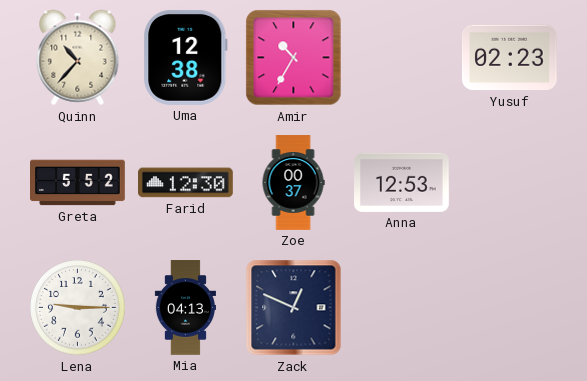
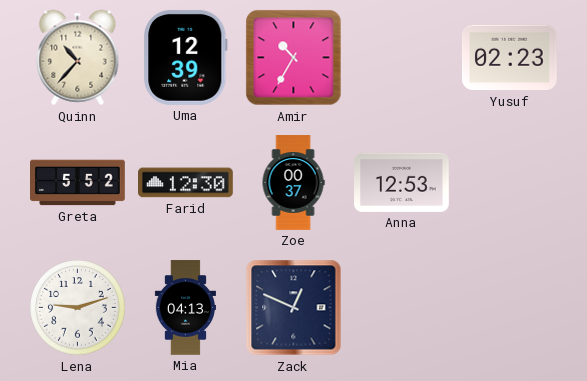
Uma: 12:38 -> 12:39
Lena: 9:15 -> 9:12
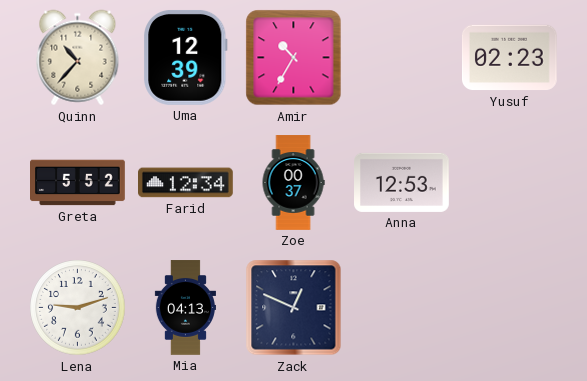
Farid: 12:30 -> 12:34
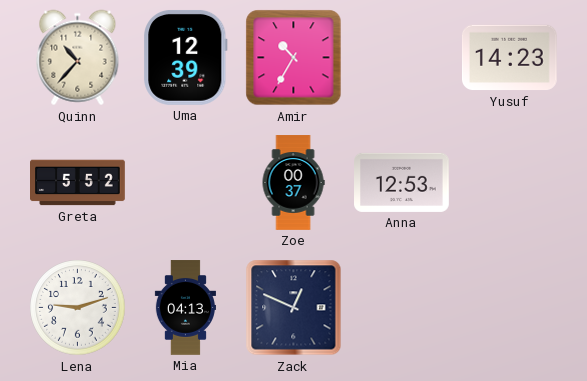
Yusuf: 02:23 -> 14:23
Farid: 12:34 -> none
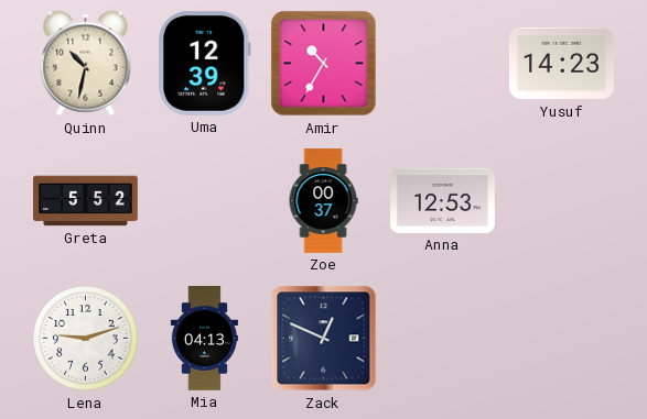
Quinn: 10:37 -> 10:32
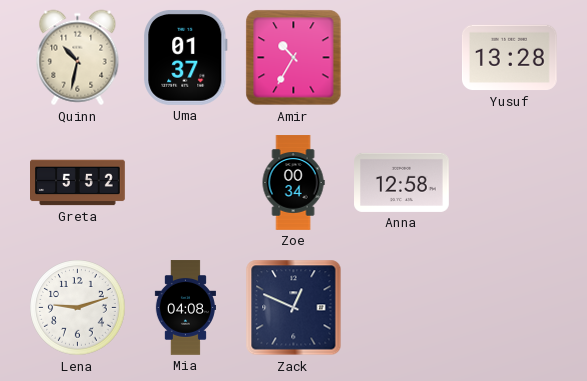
Uma: 12:39 -> 01:37
Yusuf: 14:23 -> 13:28
Zoe: 00:37 -> 00:34
Anna: 12:53 -> 12:58
Mia: 04:13 -> 04:08
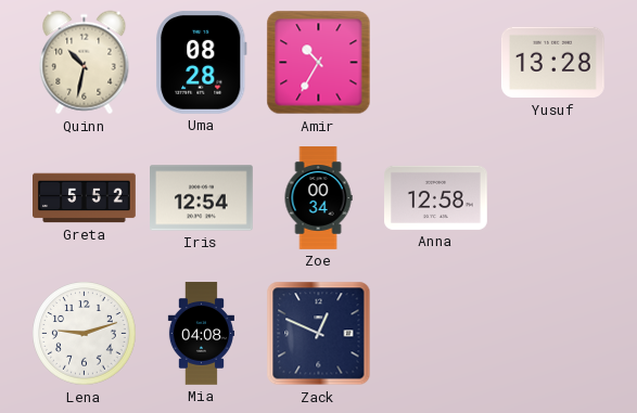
Uma: 01:37 -> 08:28
Iris: none -> 12:54
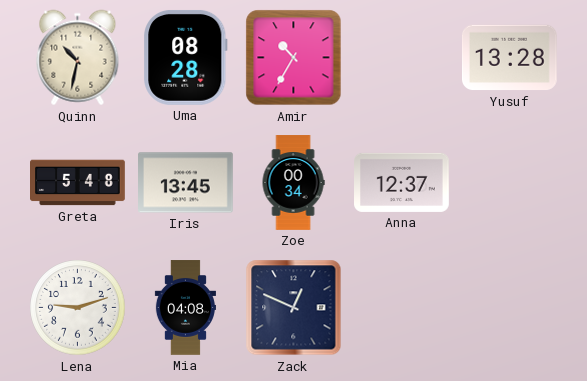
Greta: 5:52 -> 5:48
Iris: 12:54 -> 13:45
Anna: 12:58 -> 12:37
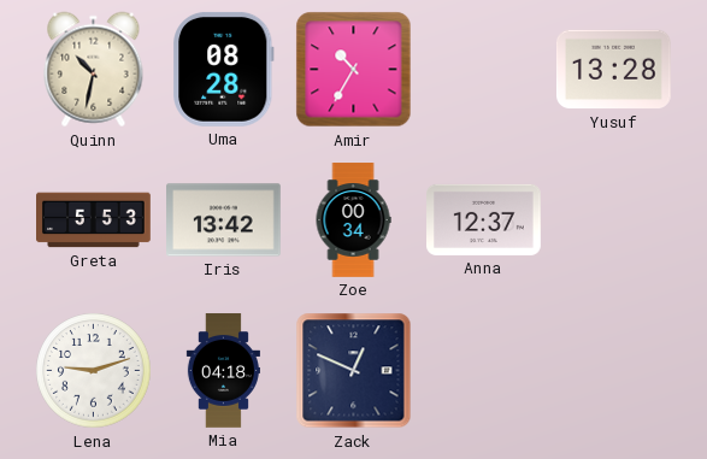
Greta: 5:48 -> 5:53
Iris: 13:45 -> 13:42
Mia: 04:08 -> 04:18
